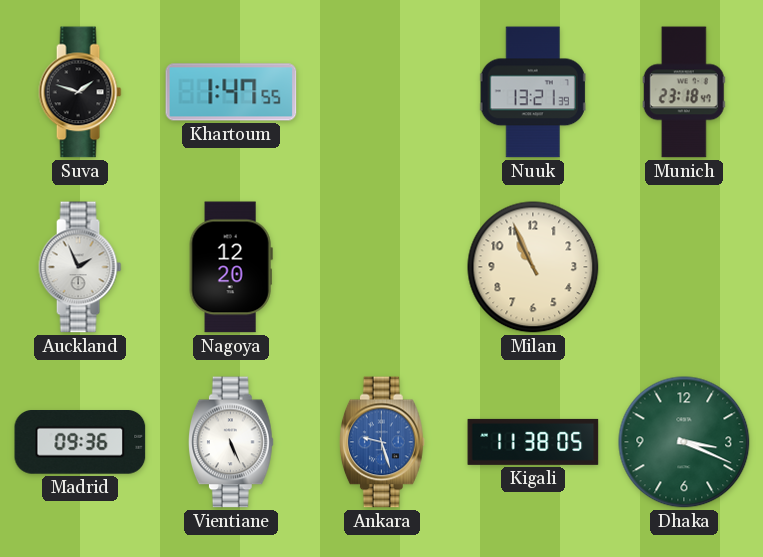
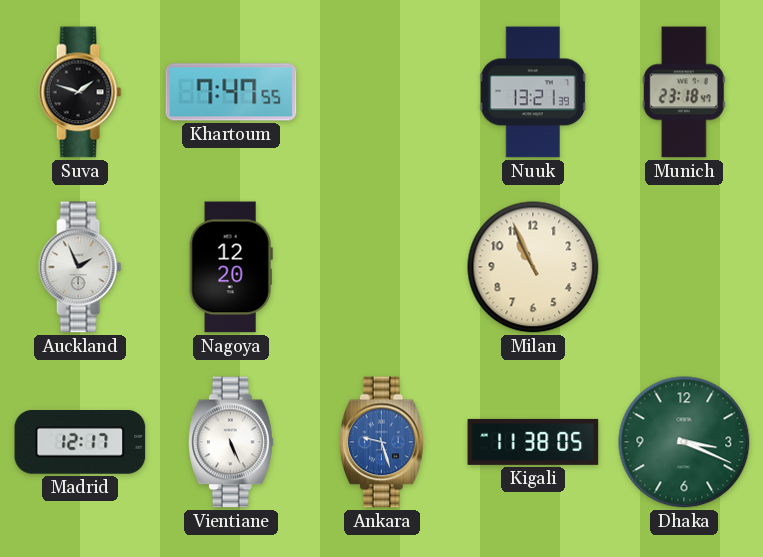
Khartoum: 1:47 -> 7:47
Madrid: 09:36 -> 12:17
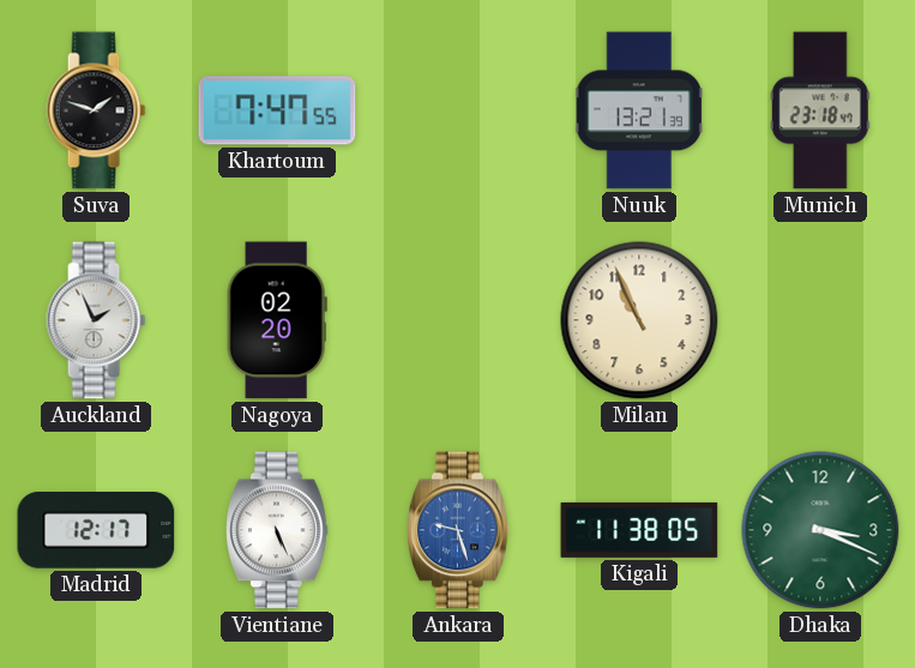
Nagoya: 12:20 -> 02:20
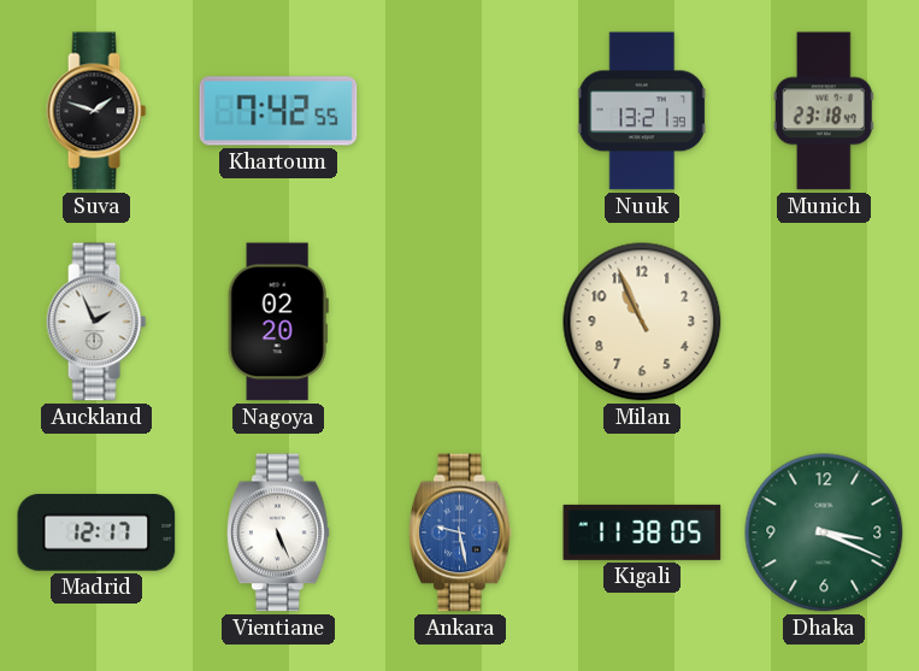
Khartoum: 7:47 -> 7:42
Ankara: 9:27 -> 9:28
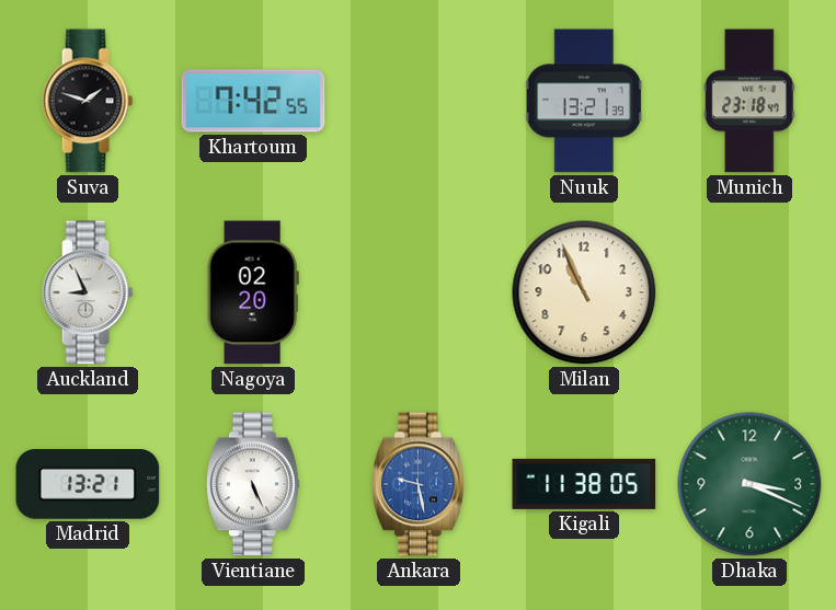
Auckland: 1:56 -> 8:56
Madrid: 12:17 -> 13:21
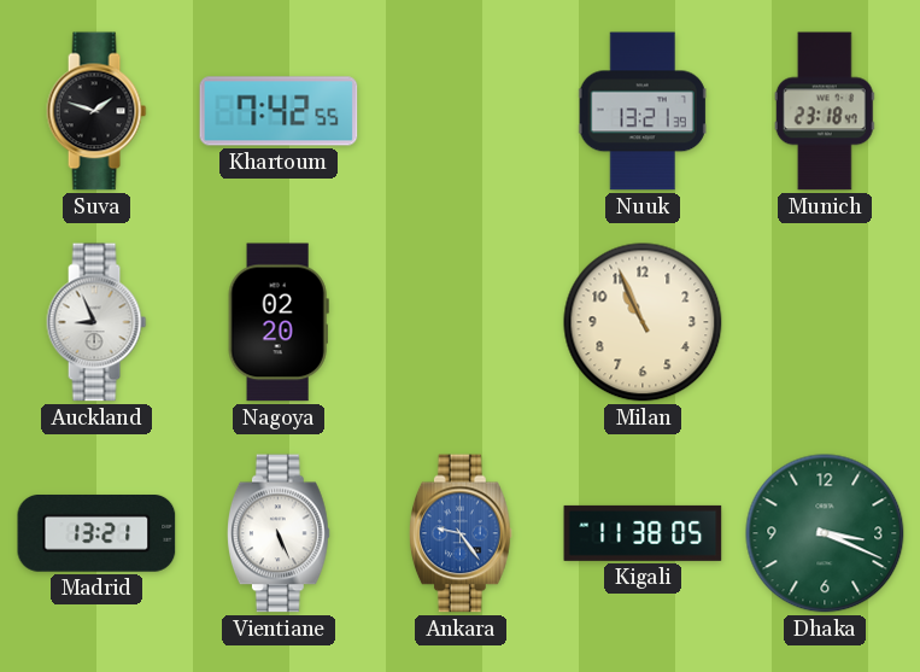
Ankara: 9:28 -> 9:24
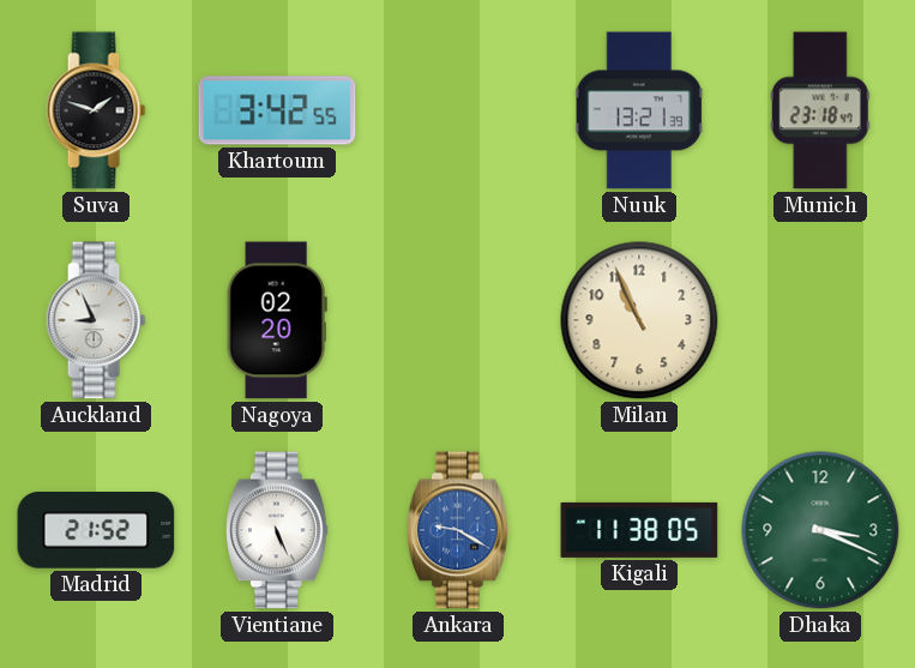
Khartoum: 7:42 -> 3:42
Madrid: 13:21 -> 21:52
Ankara: 9:24 -> 9:20
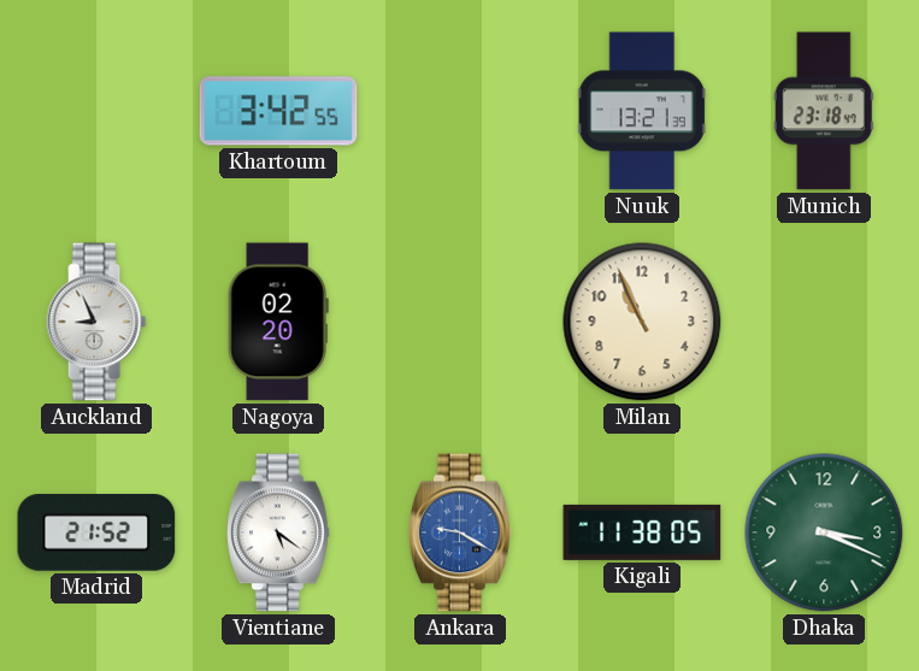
Suva: 1:48 -> none
Vientiane: 5:26 -> 5:21
